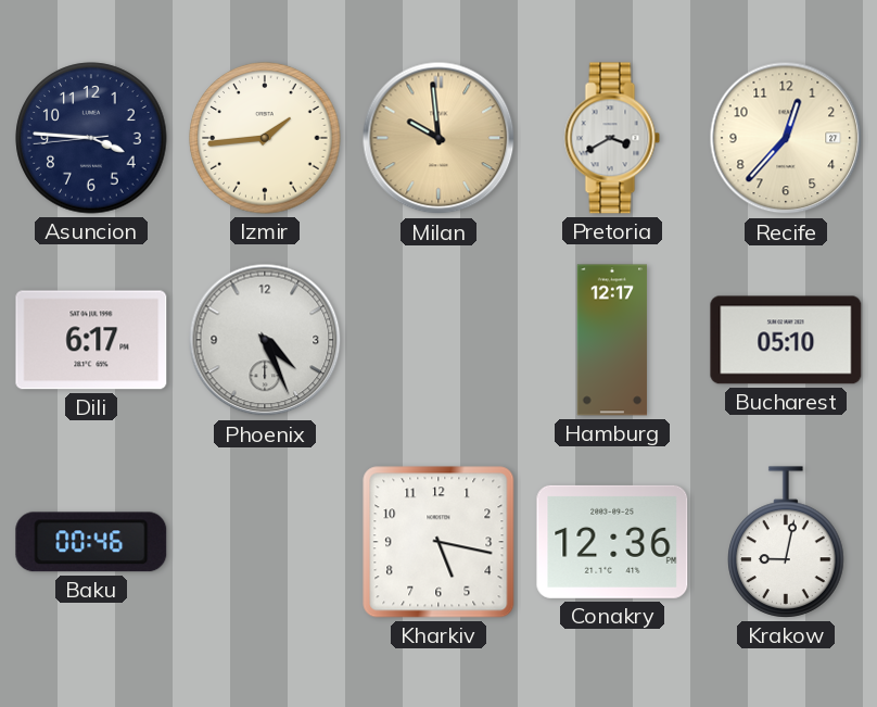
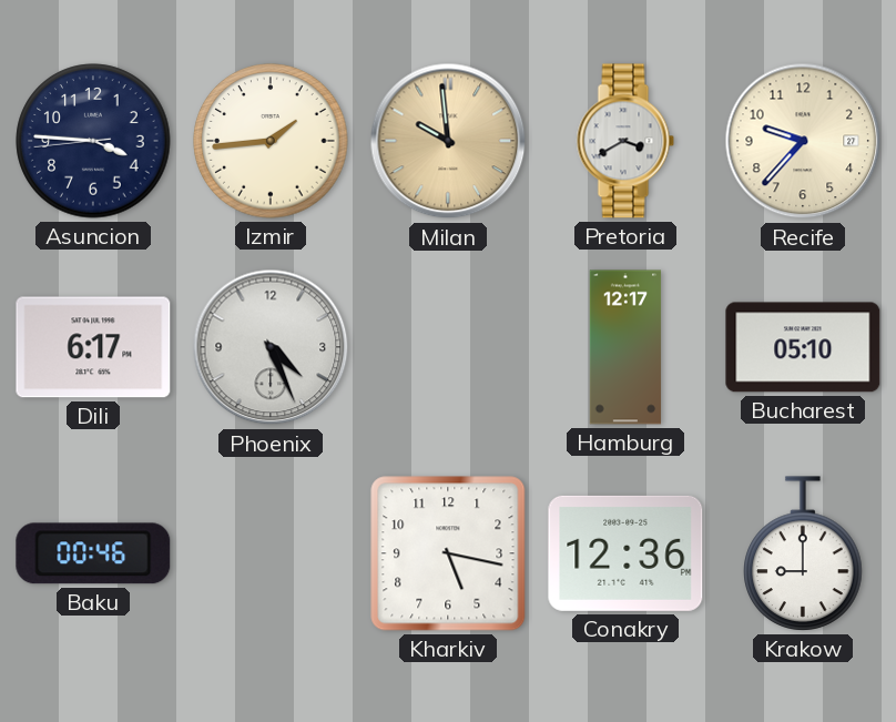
Recife: 12:37 -> 9:37
Krakow: 9:02 -> 9:00
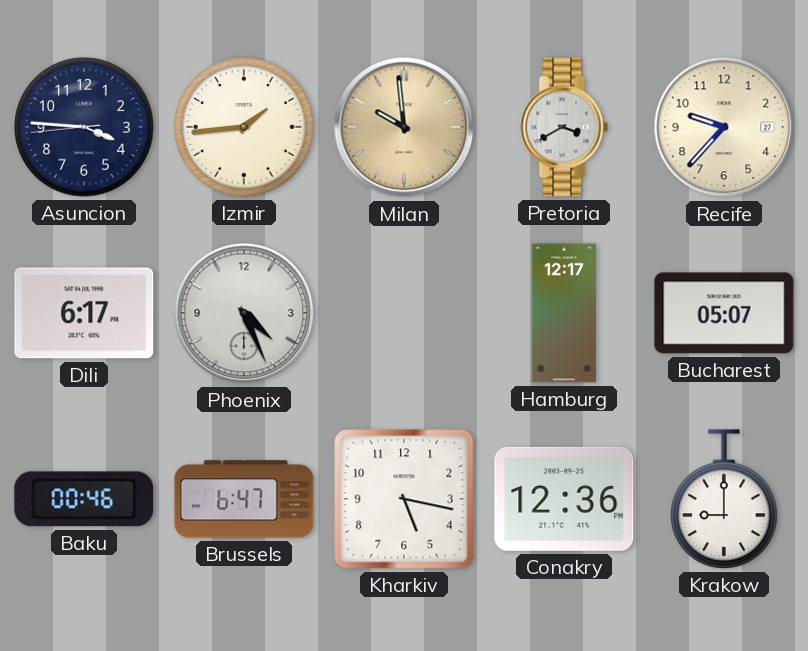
Bucharest: 05:10 -> 05:07
Brussels: none -> 6:47
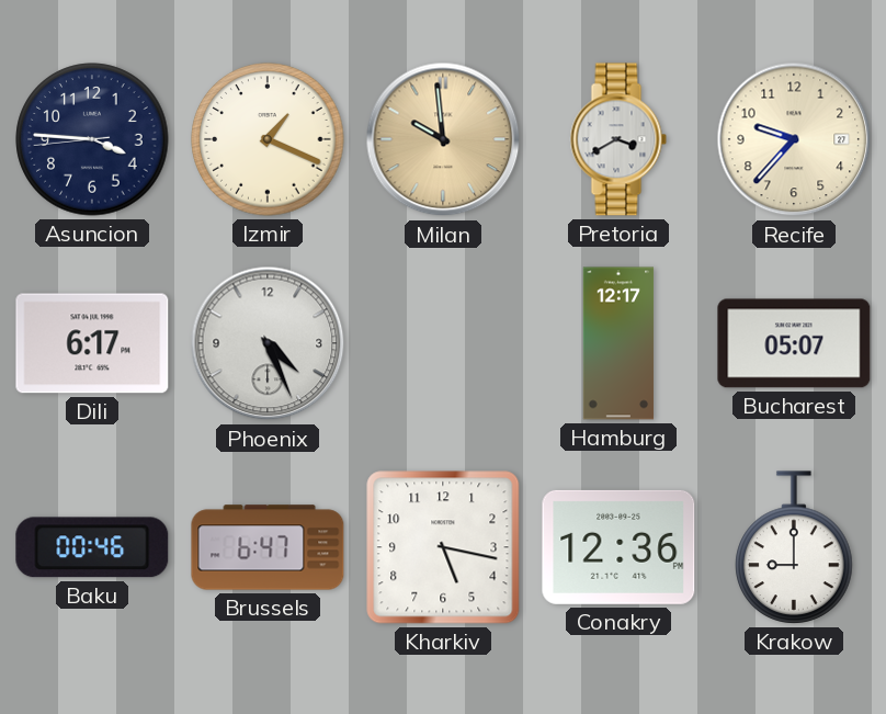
Izmir: 1:44 -> 1:19
